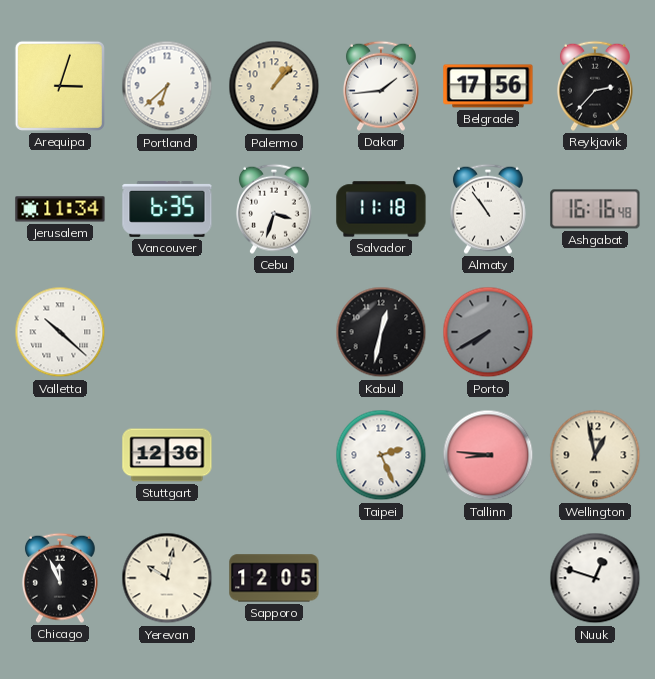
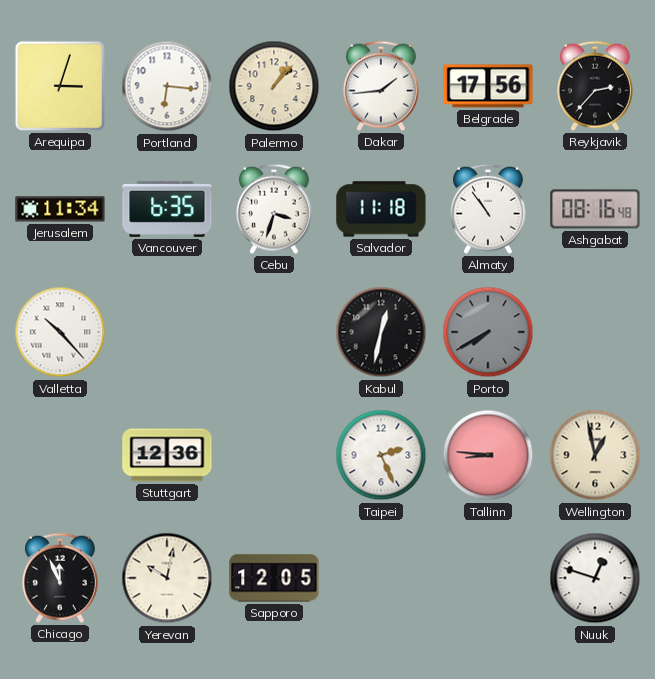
Portland: 6:38 -> 6:16
Ashgabat: 16:16 -> 08:16
Valletta: 10:22 -> 10:23
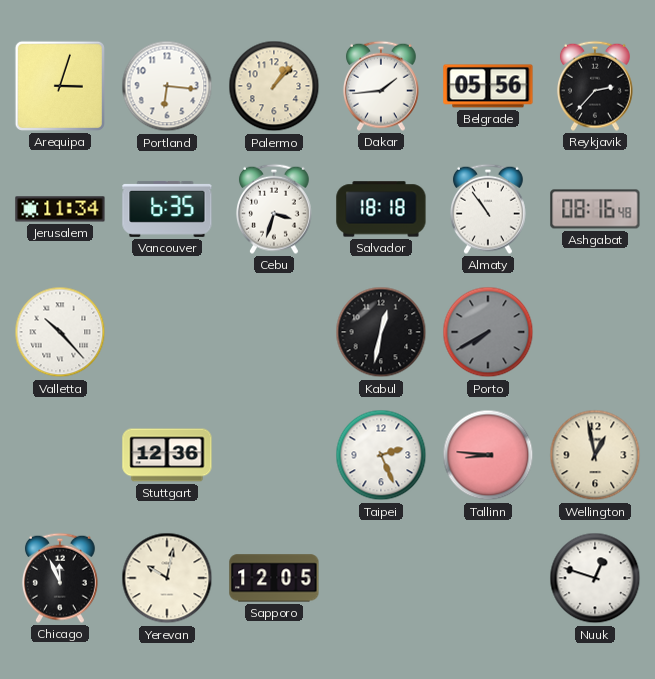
Belgrade: 17:56 -> 05:56
Salvador: 11:18 -> 18:18
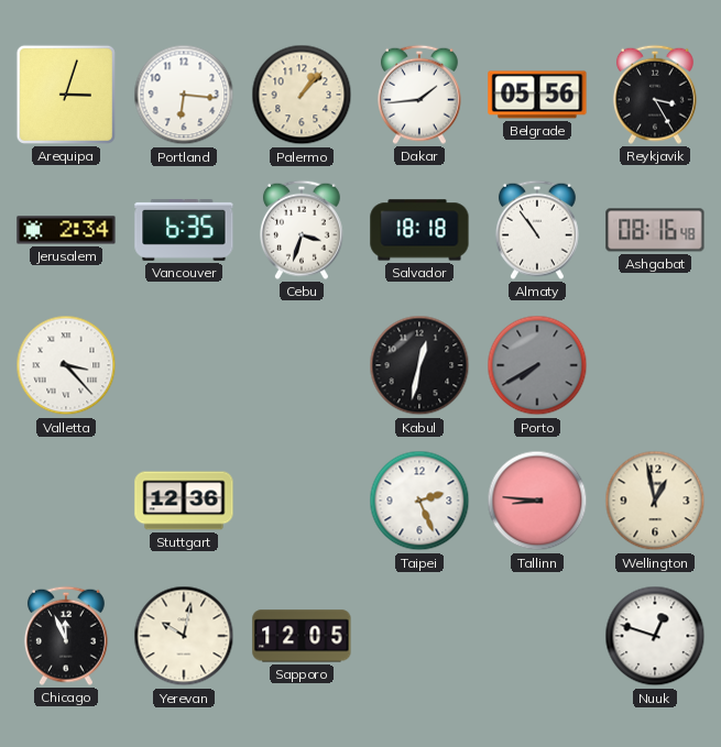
Reykjavik: 2:37 -> 3:25
Jerusalem: 11:34 -> 2:34
Valletta: 10:23 -> 3:23
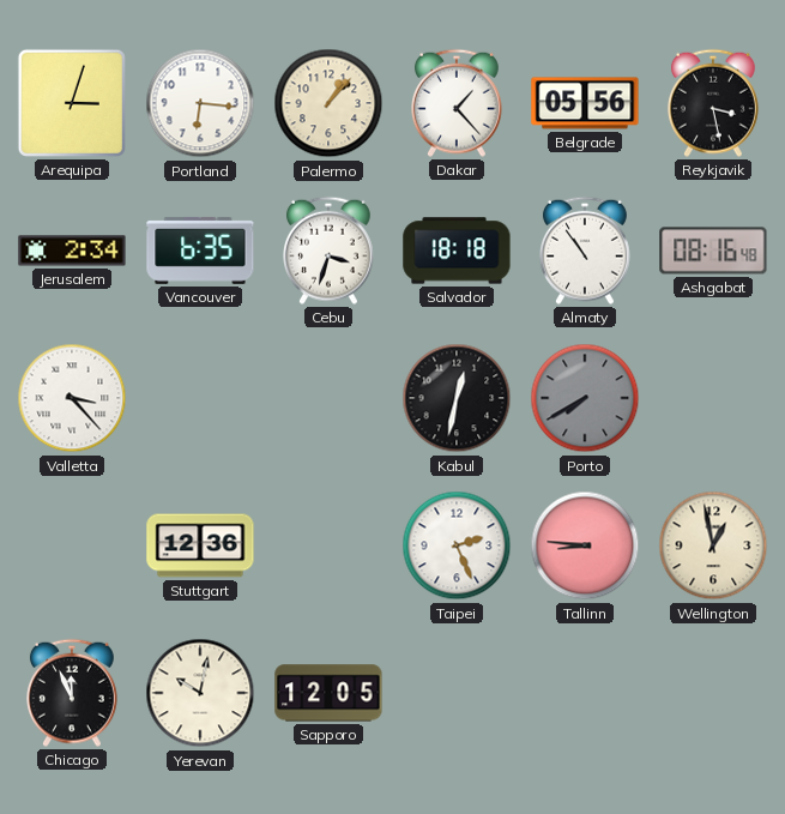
Dakar: 1:44 -> 1:23
Reykjavik: 3:25 -> 3:28
Nuuk: 12:48 -> none
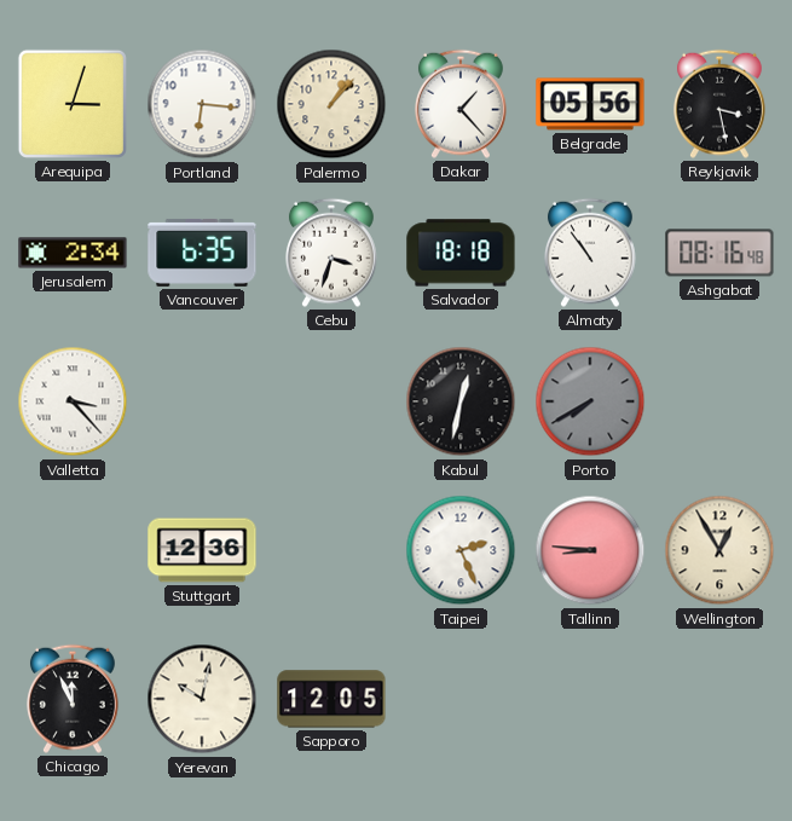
Wellington: 12:58 -> 12:55
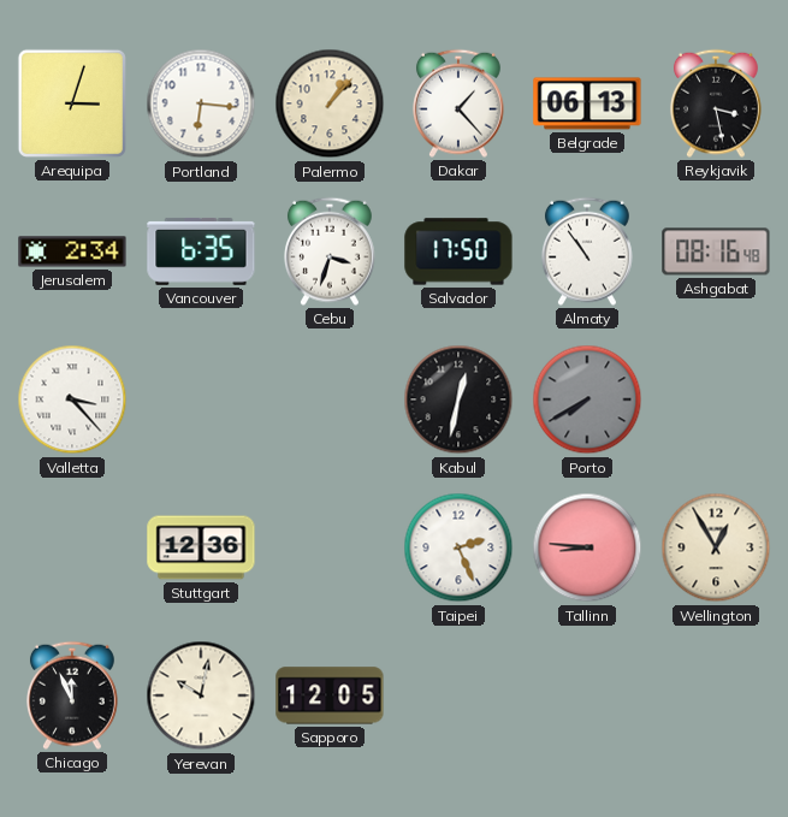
Belgrade: 05:56 -> 06:13
Salvador: 18:18 -> 17:50
